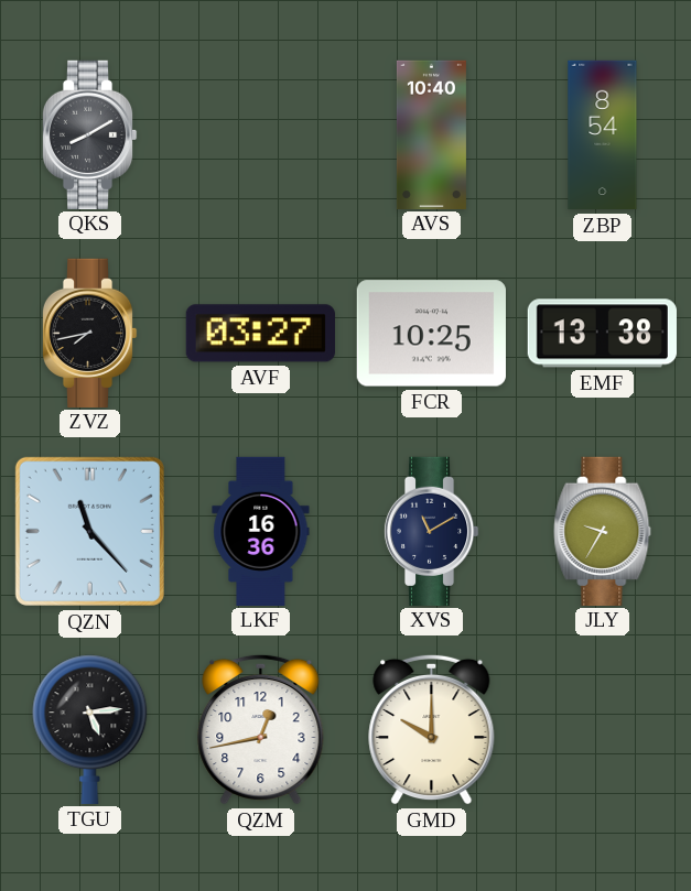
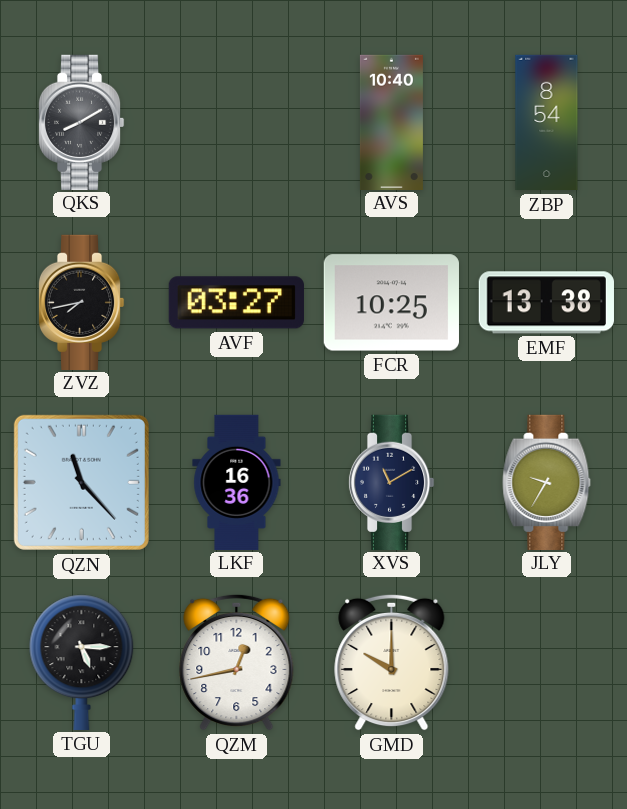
TGU: 5:14 -> 5:15
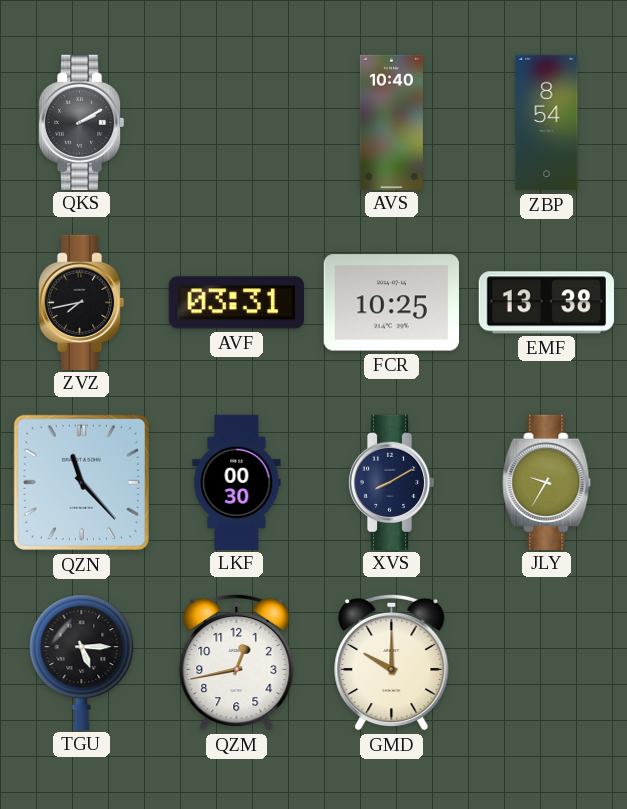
QKS: 8:10 -> 2:10
AVF: 03:27 -> 03:31
LKF: 16:36 -> 00:30
XVS: 11:10 -> 8:10
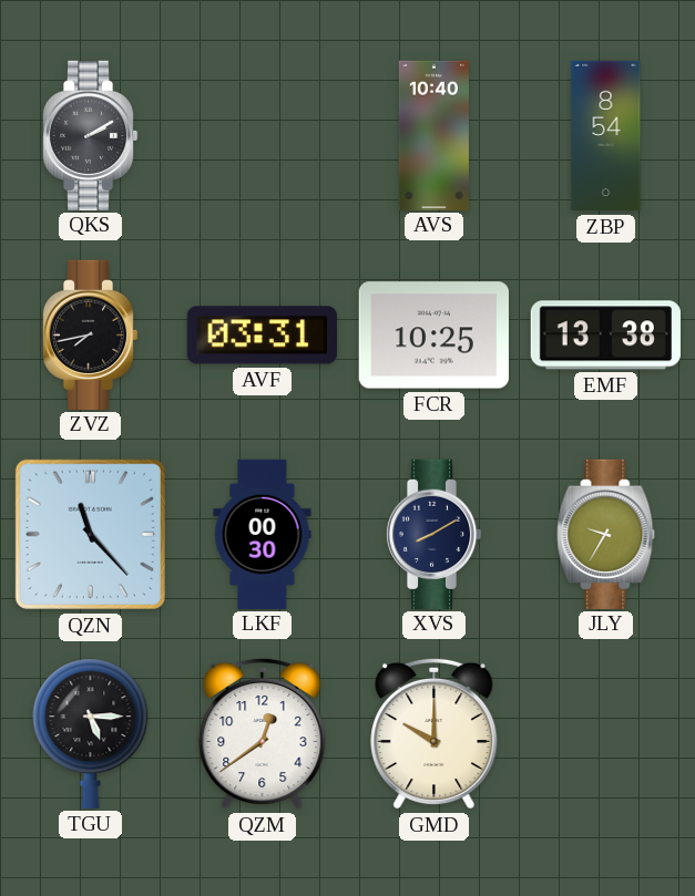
QZM: 12:43 -> 12:39
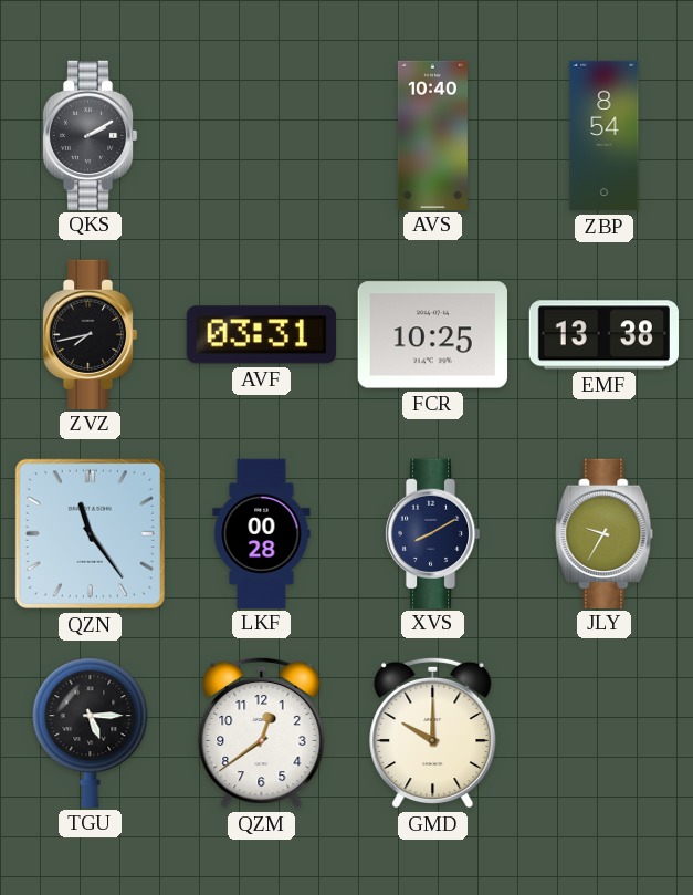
QZN: 11:23 -> 11:24
LKF: 00:30 -> 00:28
